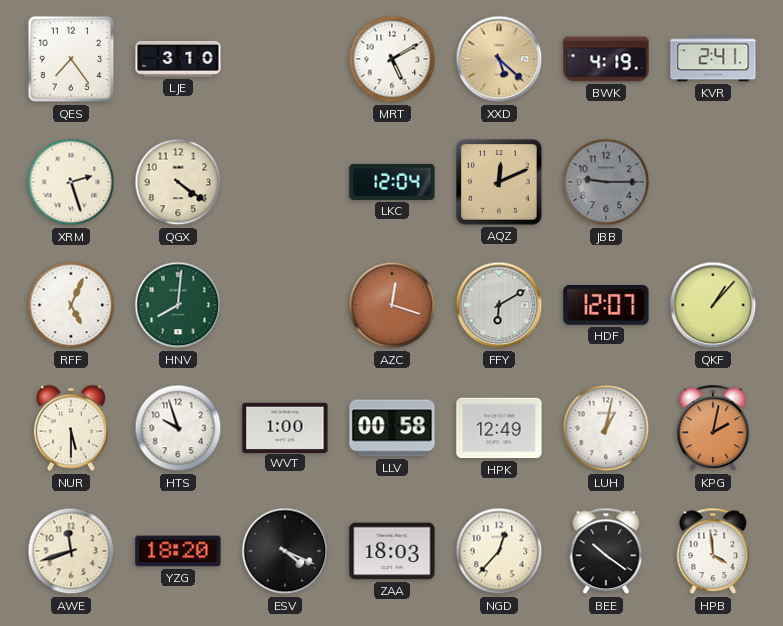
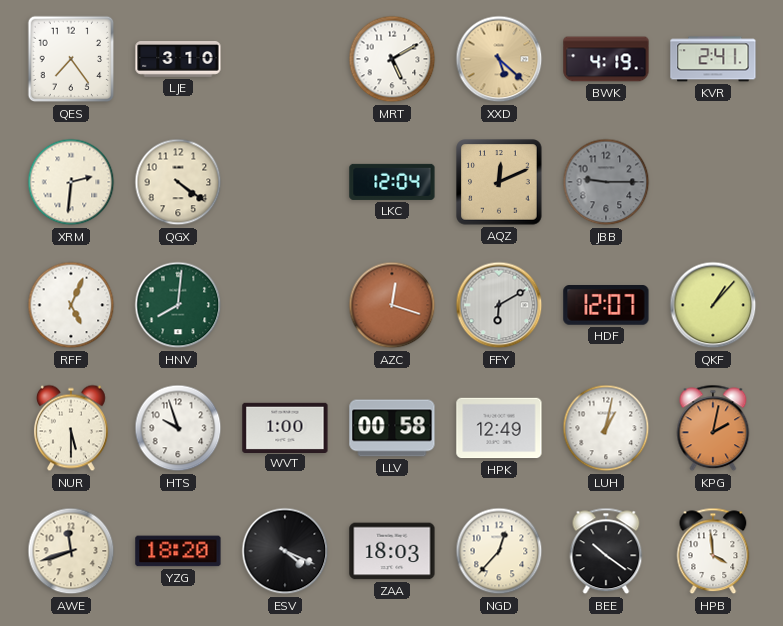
XRM: 2:27 -> 2:31
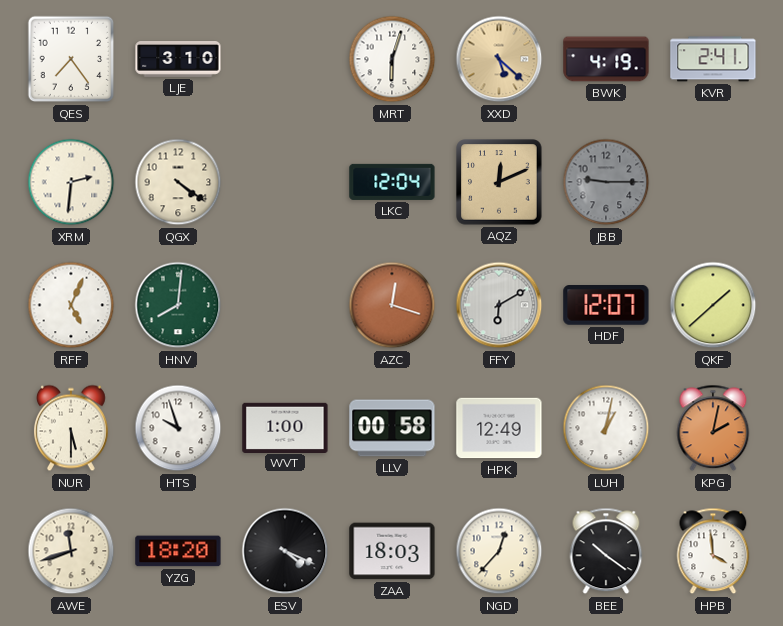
MRT: 5:10 -> 6:03
QKF: 1:07 -> 1:38
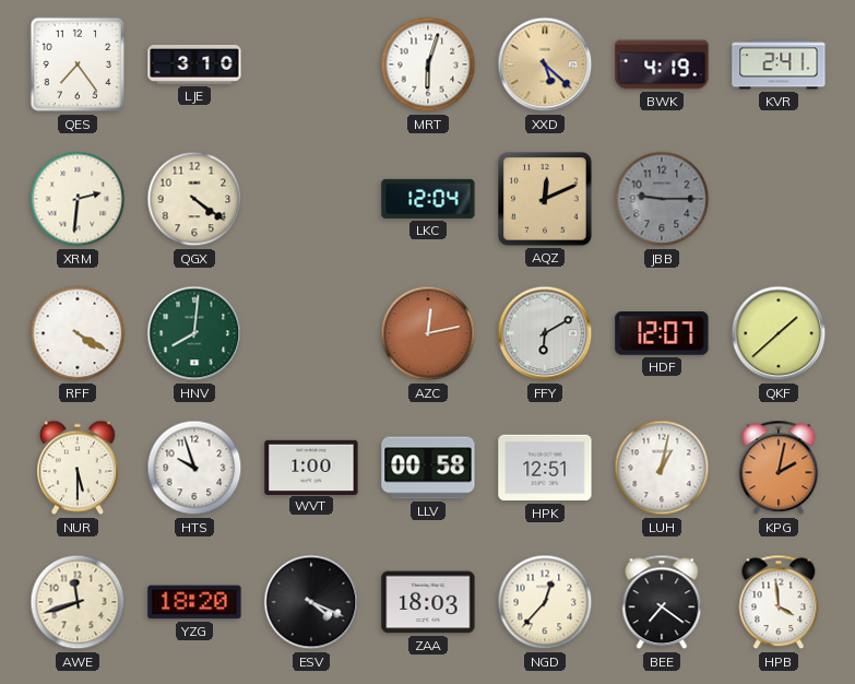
RFF: 5:04 -> 4:20
AZC: 12:18 -> 12:13
HPK: 12:49 -> 12:51
BEE: 10:21 -> 7:21
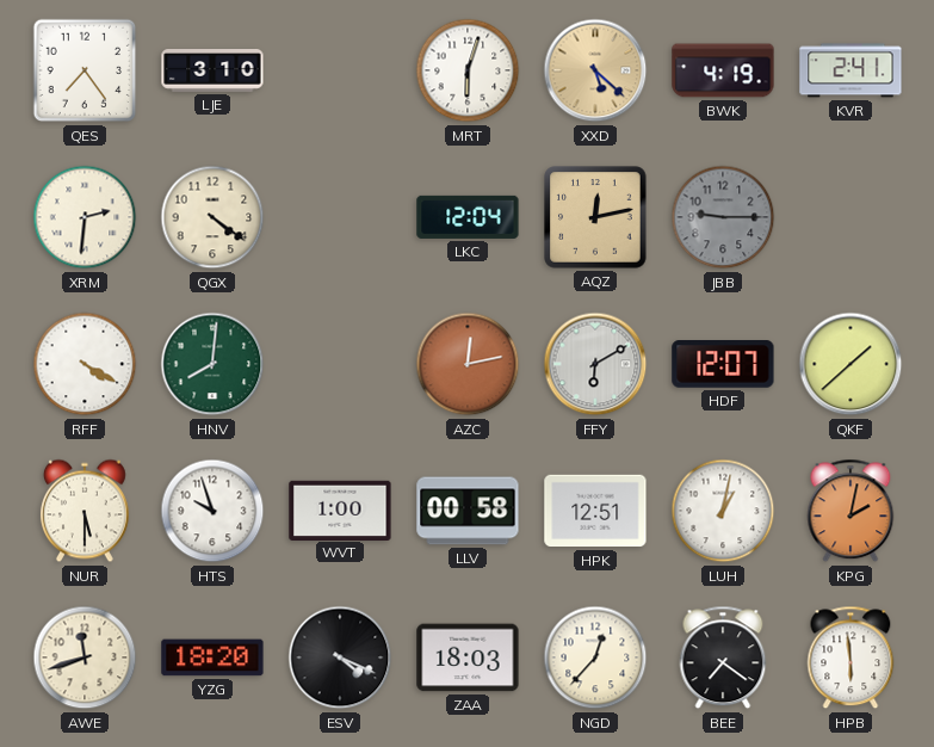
AQZ: 12:11 -> 12:13
HPB: 3:59 -> 5:59
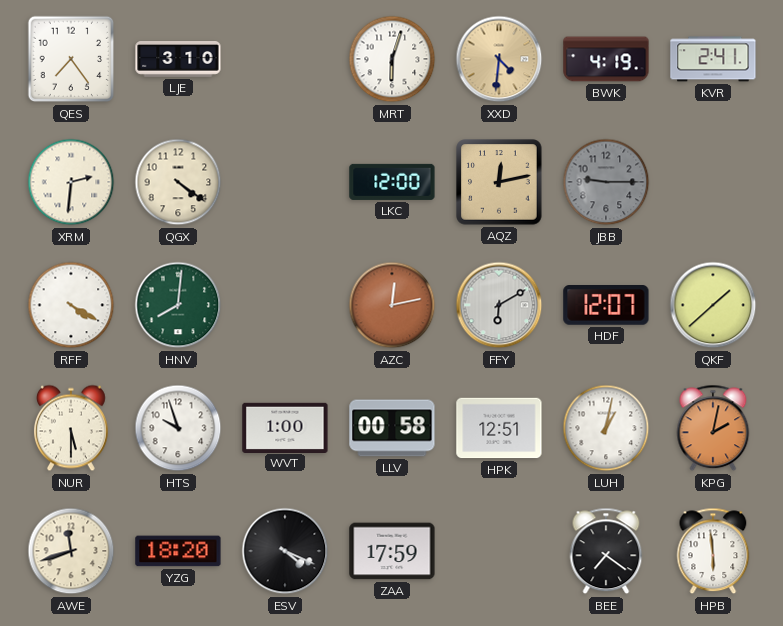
XXD: 5:22 -> 4:31
LKC: 12:04 -> 12:00
ZAA: 18:03 -> 17:59
NGD: 12:37 -> none
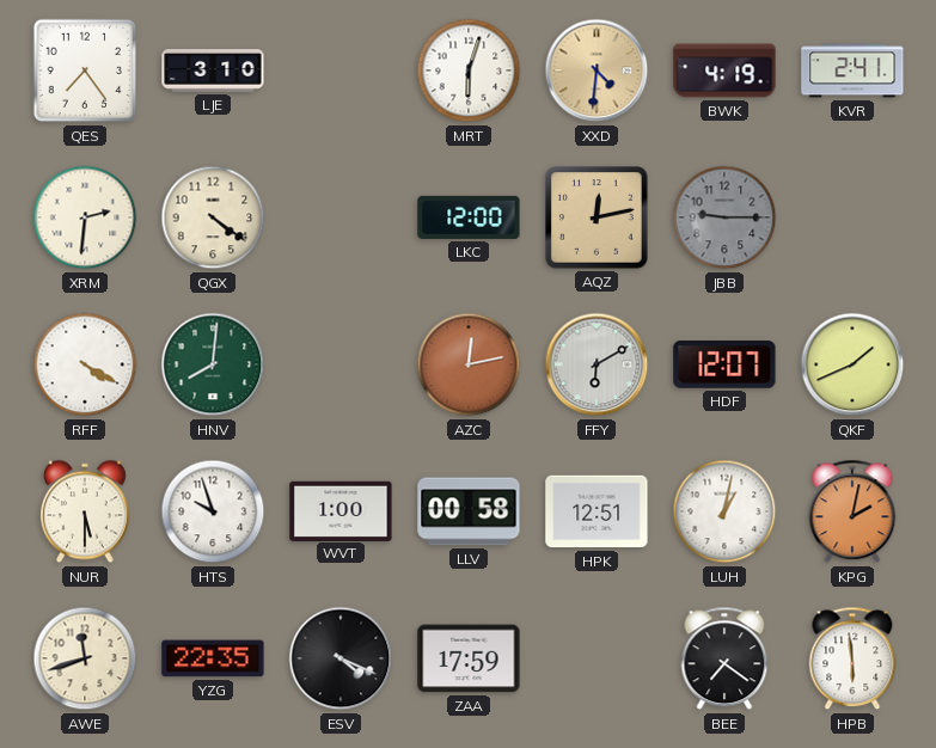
QKF: 1:38 -> 1:41
YZG: 18:20 -> 22:35
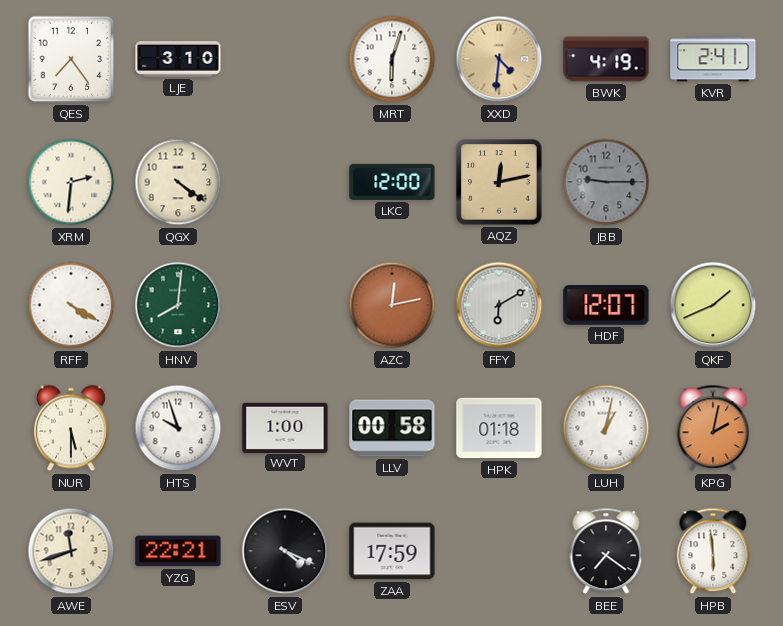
HPK: 12:51 -> 01:18
YZG: 22:35 -> 22:21
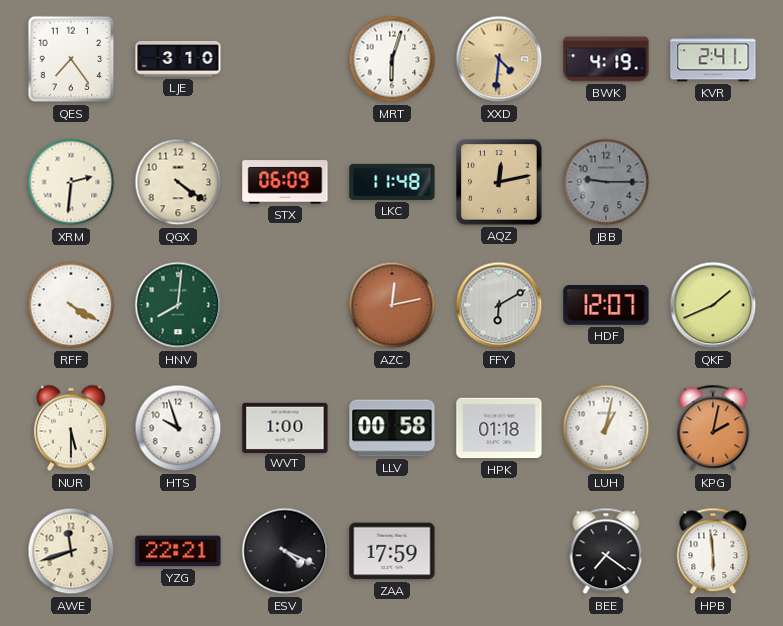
STX: none -> 06:09
LKC: 12:00 -> 11:48
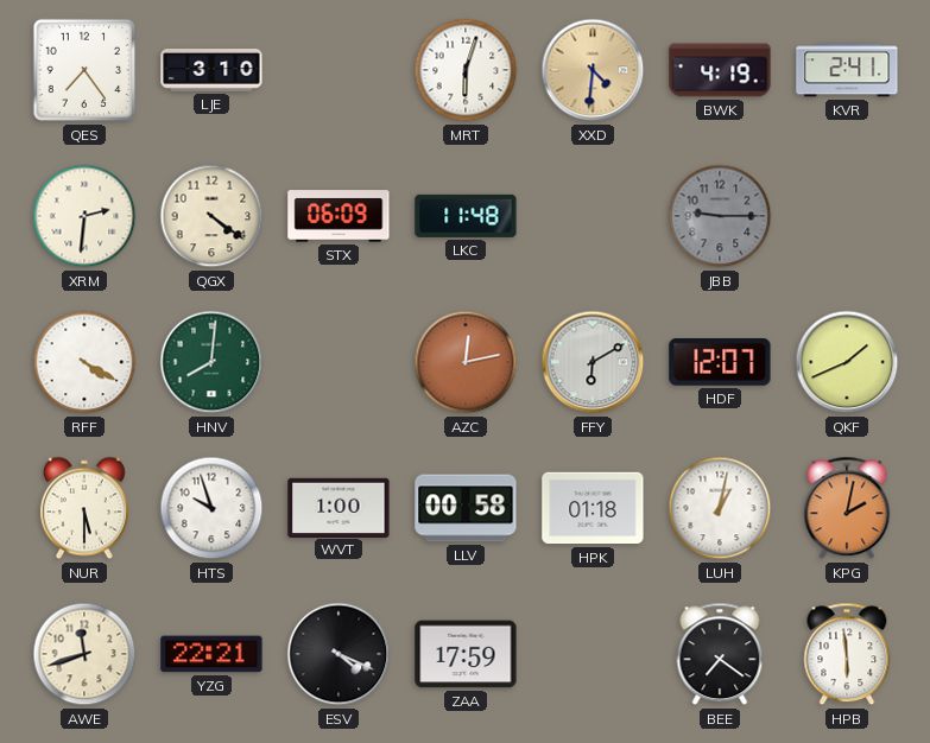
AQZ: 12:13 -> none
